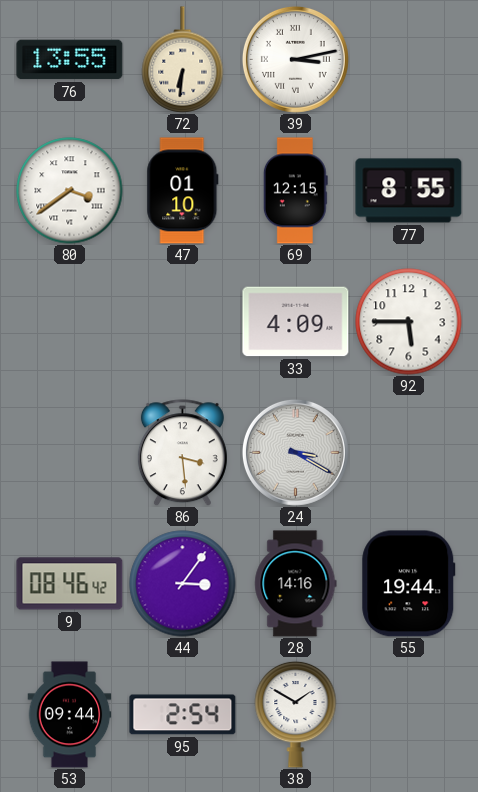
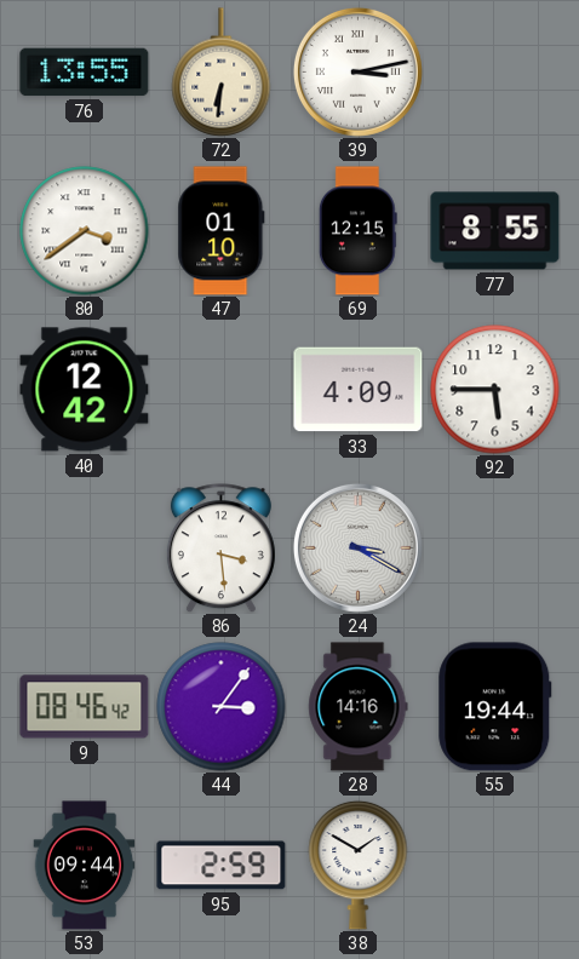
40: none -> 12:42
95: 2:54 -> 2:59
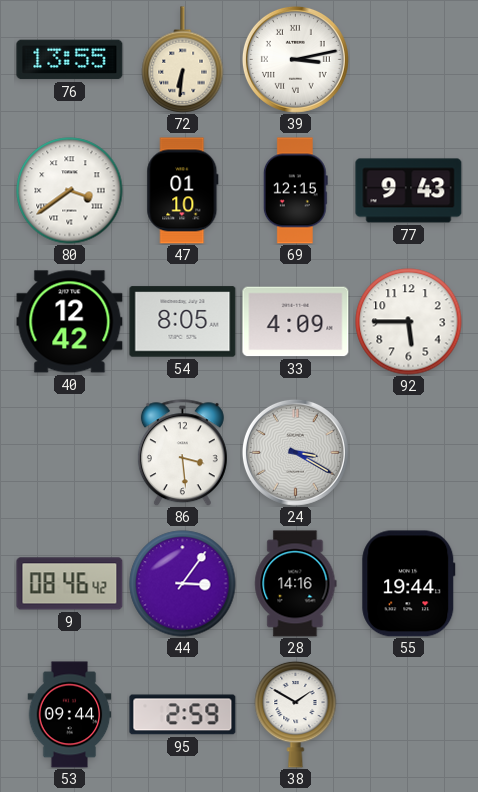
77: 8:55 -> 9:43
54: none -> 8:05
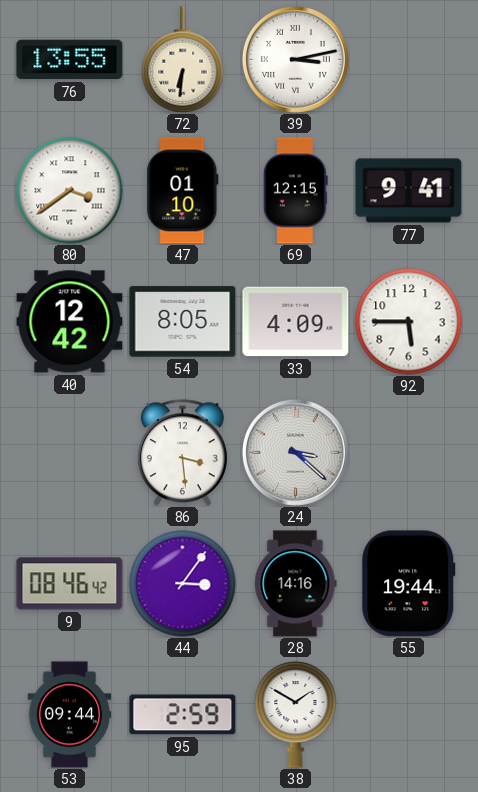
77: 9:43 -> 9:41
24: 3:20 -> 3:22
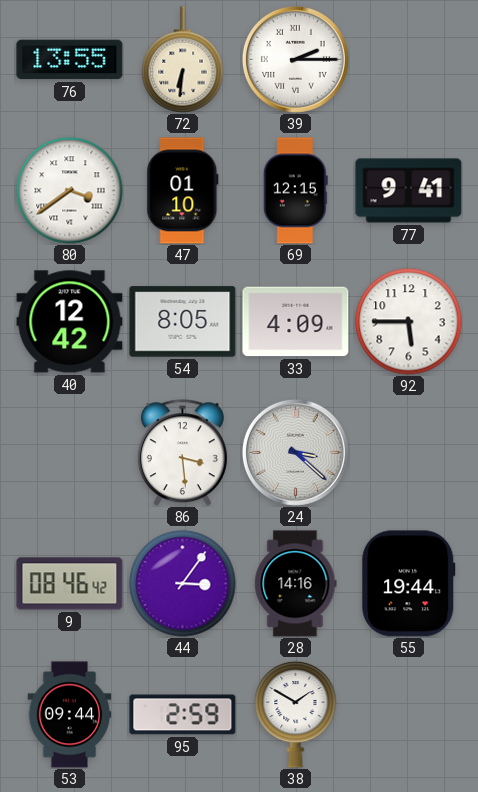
39: 3:13 -> 2:15
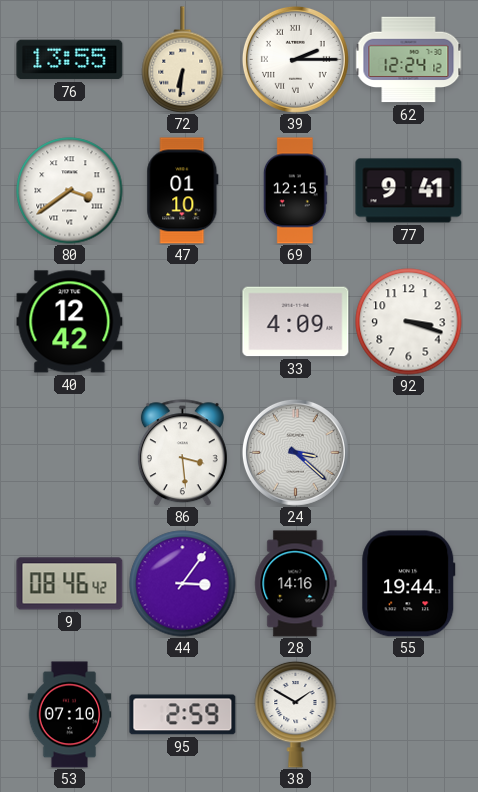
62: none -> 12:24
54: 8:05 -> none
92: 5:45 -> 3:18
53: 09:44 -> 07:10
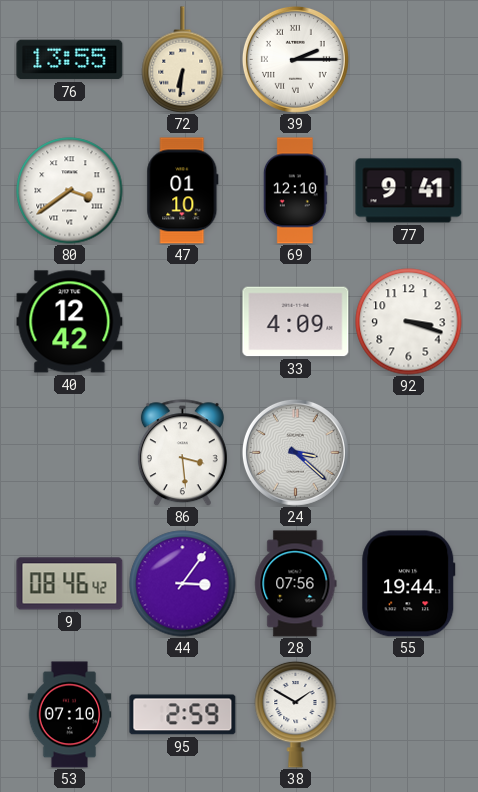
62: 12:24 -> none
69: 12:15 -> 12:10
28: 14:16 -> 07:56
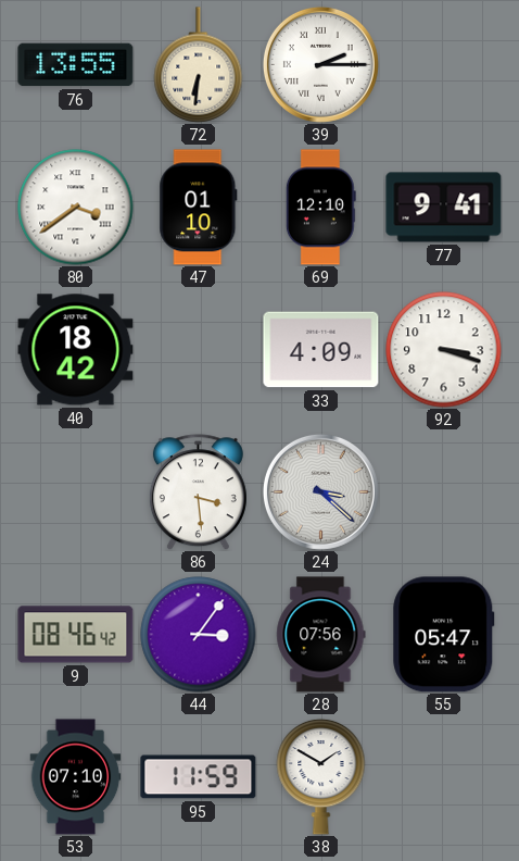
40: 12:42 -> 18:42
55: 19:44 -> 05:47
95: 2:59 -> 11:59
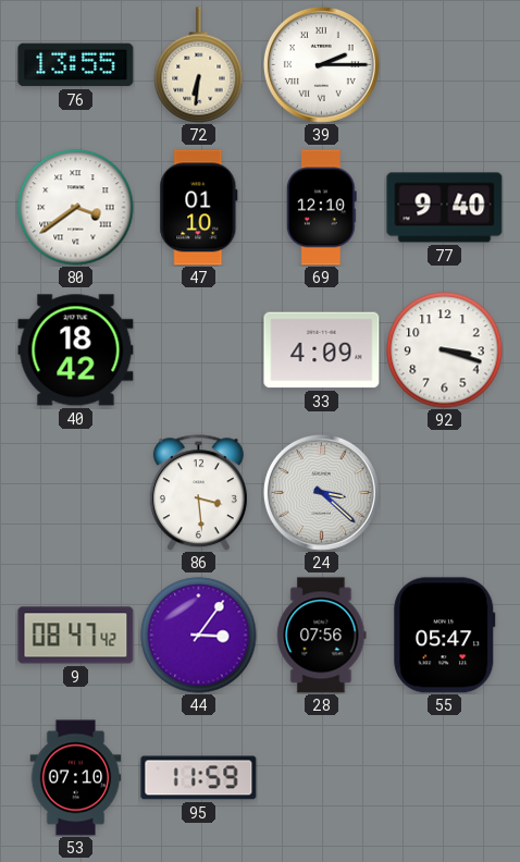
77: 9:41 -> 9:40
9: 08:46 -> 08:47
38: 1:50 -> none
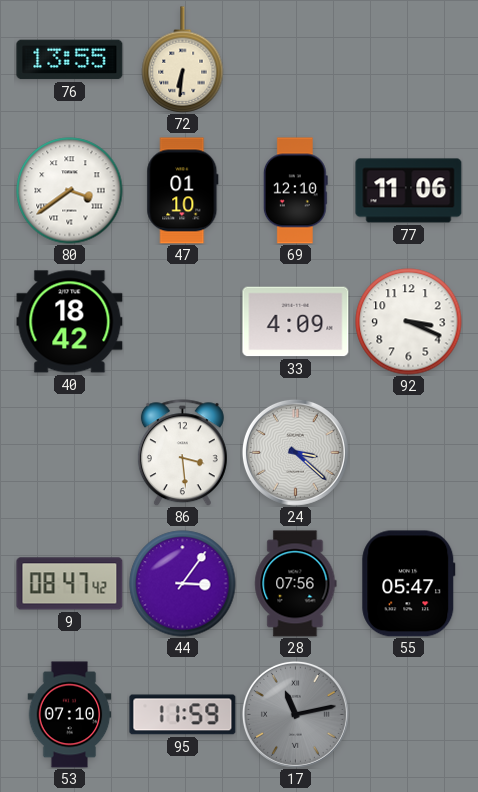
39: 2:15 -> none
77: 9:40 -> 11:06
92: 3:18 -> 3:19
17: none -> 11:13
